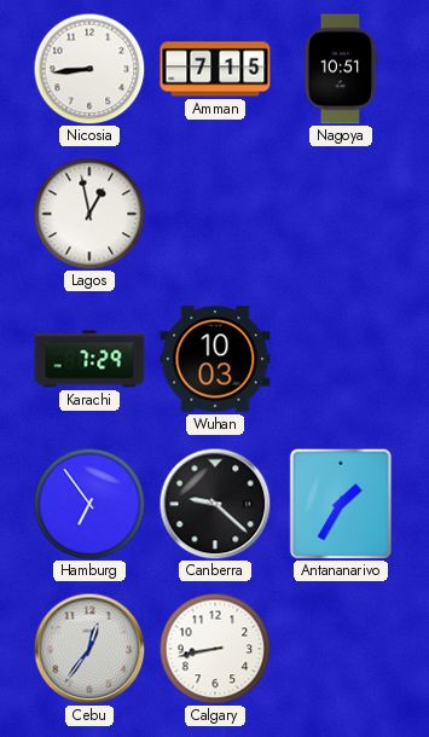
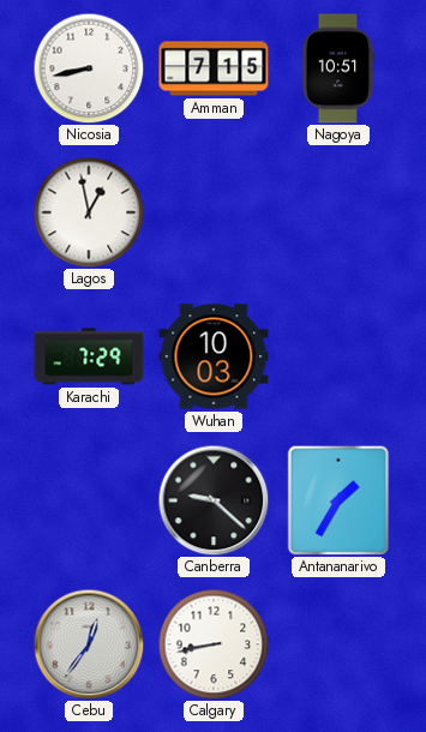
Nicosia: 8:44 -> 8:43
Hamburg: 6:54 -> none
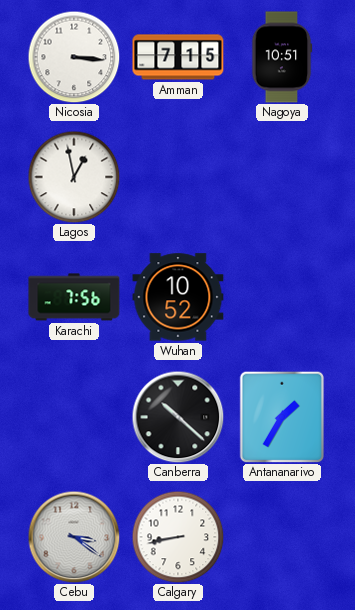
Nicosia: 8:43 -> 3:16
Karachi: 7:29 -> 7:56
Wuhan: 10:03 -> 10:52
Canberra: 9:22 -> 10:22
Cebu: 12:36 -> 3:21
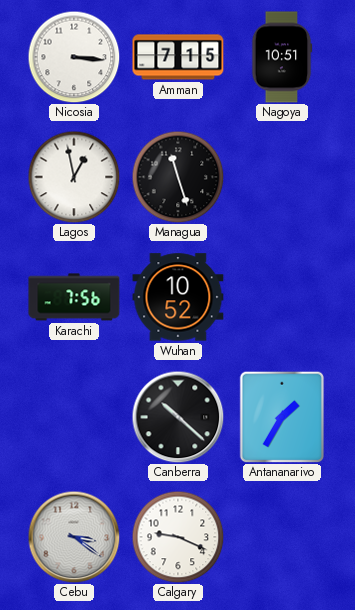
Managua: none -> 11:27
Calgary: 8:43 -> 9:19
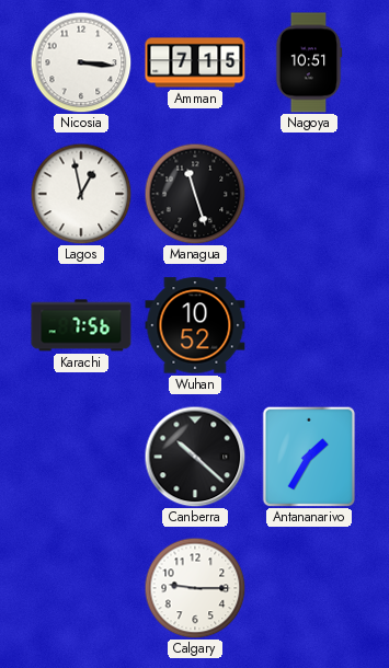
Cebu: 3:21 -> none
Calgary: 9:19 -> 9:15
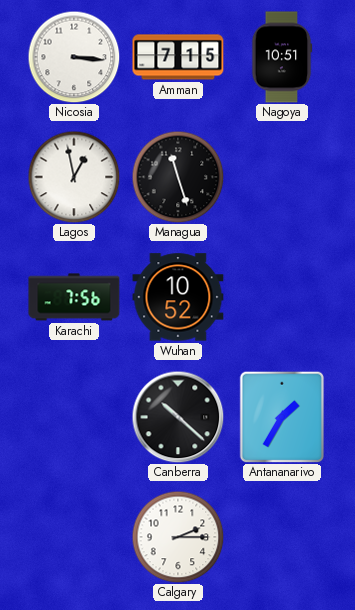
Calgary: 9:15 -> 2:15
